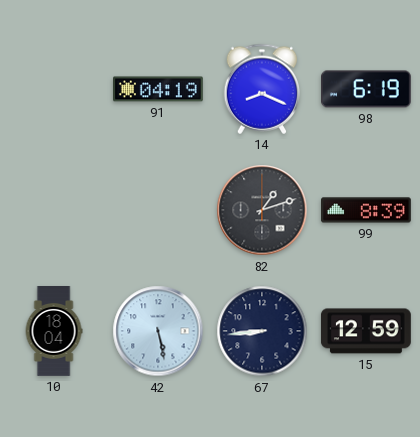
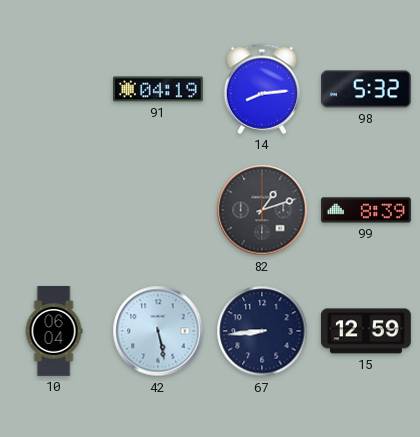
14: 8:19 -> 8:14
98: 6:19 -> 5:32
10: 18:04 -> 06:04
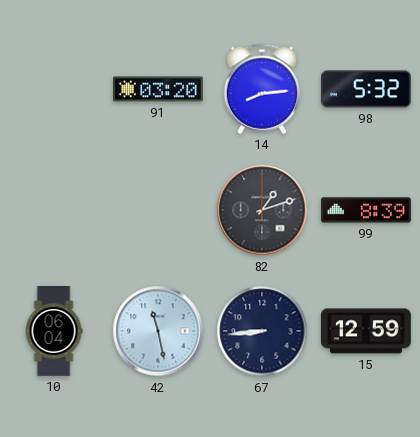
91: 04:19 -> 03:20
42: 5:28 -> 11:28
